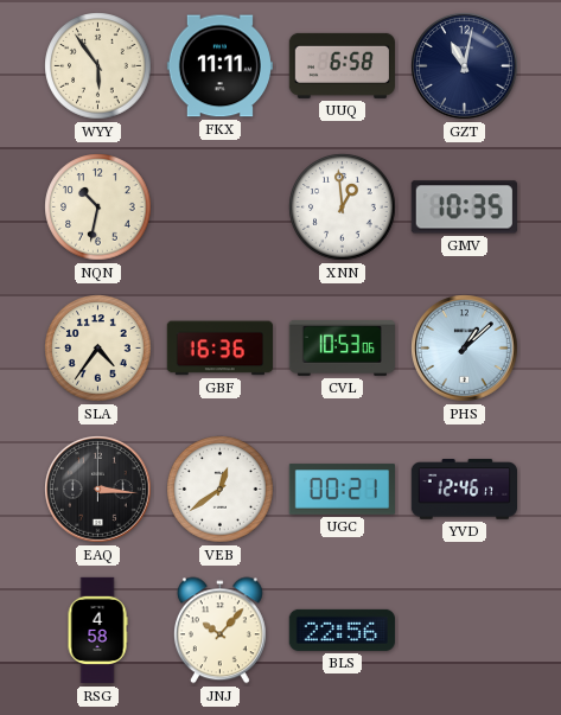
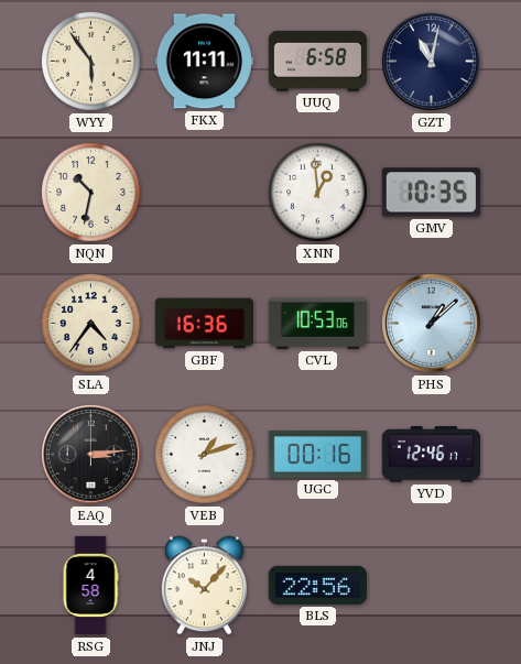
EAQ: 3:16 -> 3:14
VEB: 12:39 -> 1:12
UGC: 00:21 -> 00:16
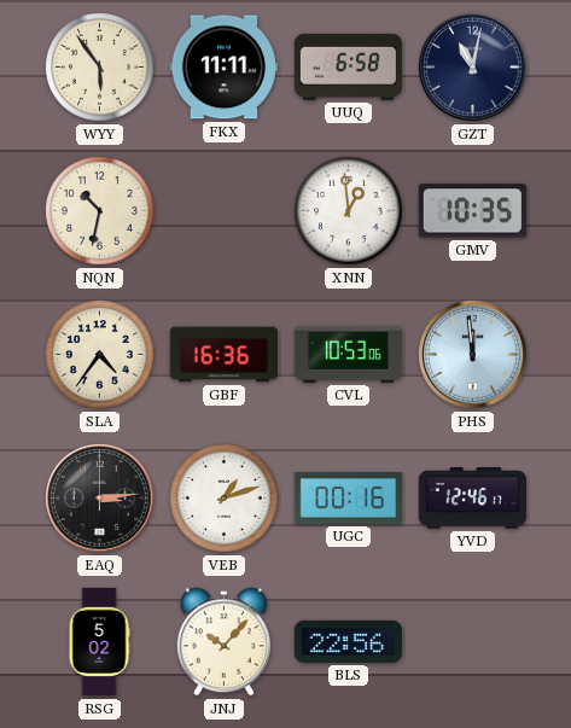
PHS: 1:08 -> 11:59
RSG: 4:58 -> 5:02
